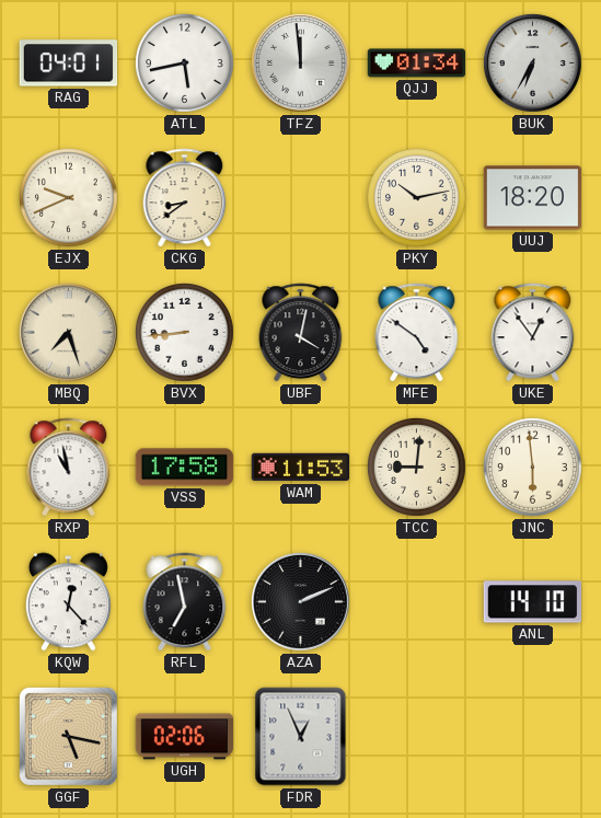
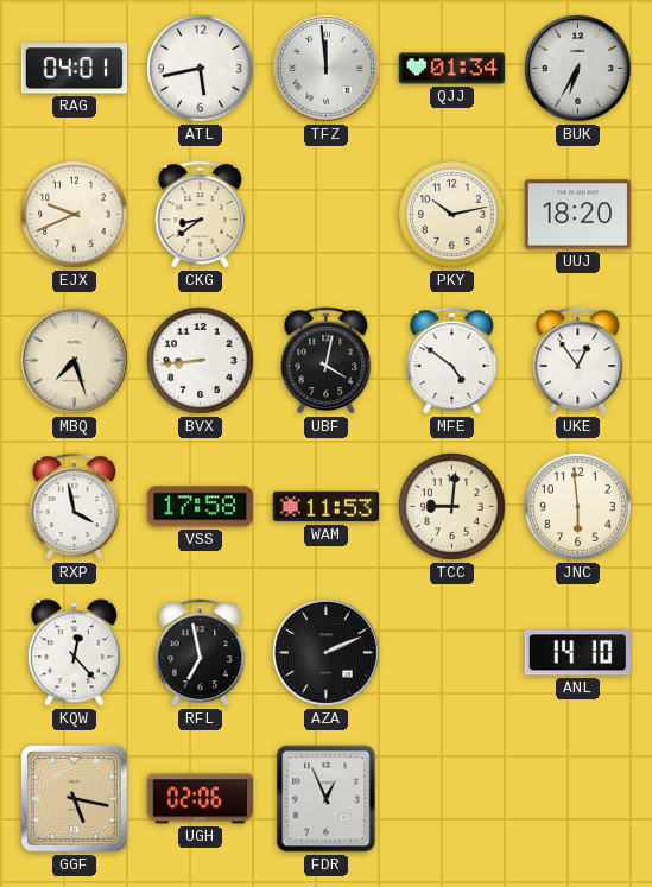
RXP: 10:58 -> 3:58
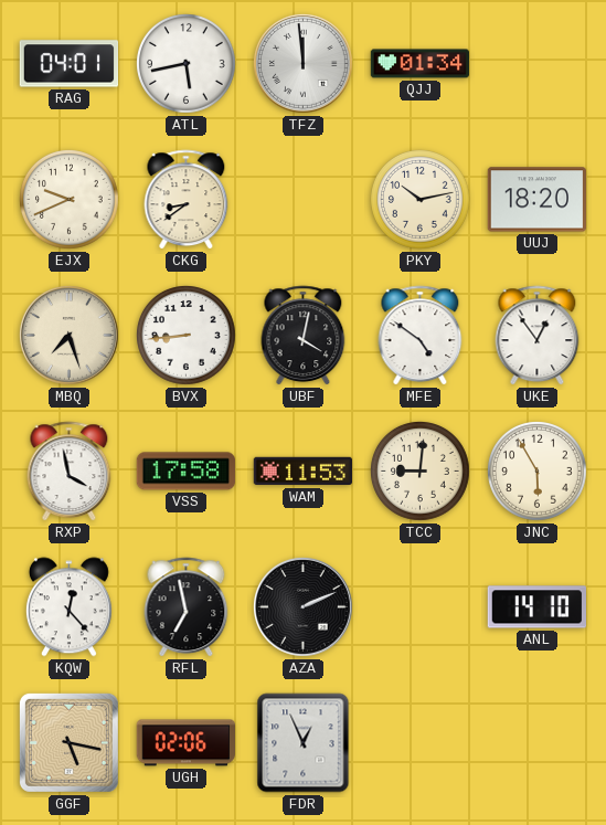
BUK: 6:35 -> none
JNC: 5:59 -> 5:55
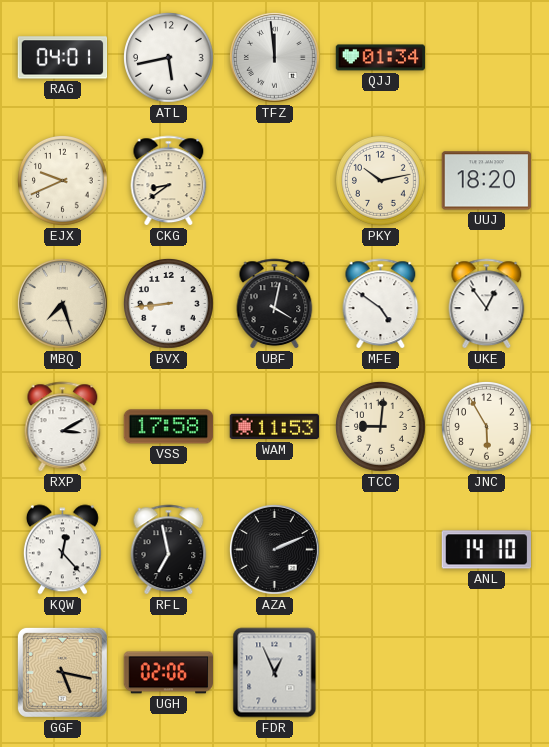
RXP: 3:58 -> 3:10
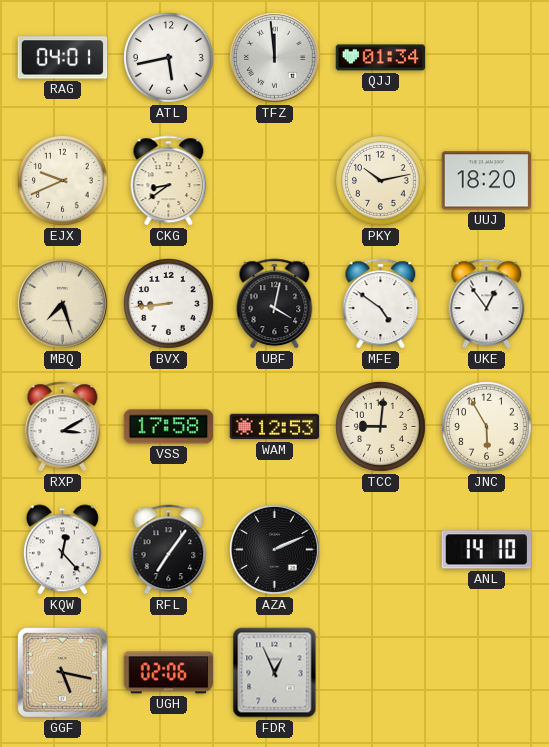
WAM: 11:53 -> 12:53
RFL: 6:58 -> 7:06
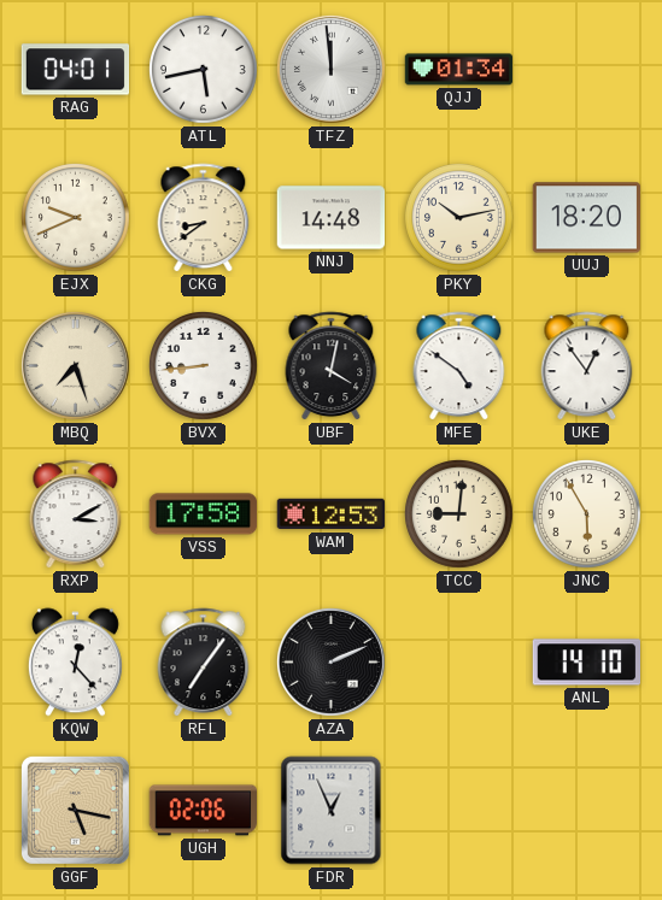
NNJ: none -> 14:48
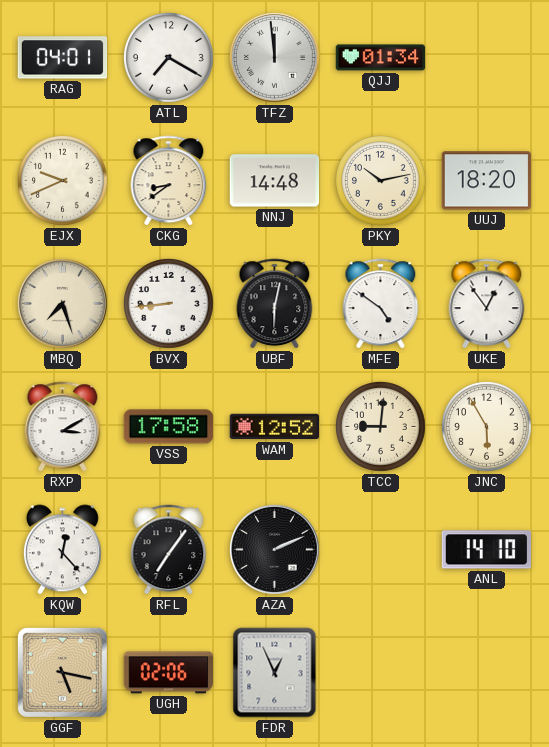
ATL: 5:43 -> 7:20
UBF: 4:02 -> 6:02
WAM: 12:53 -> 12:52
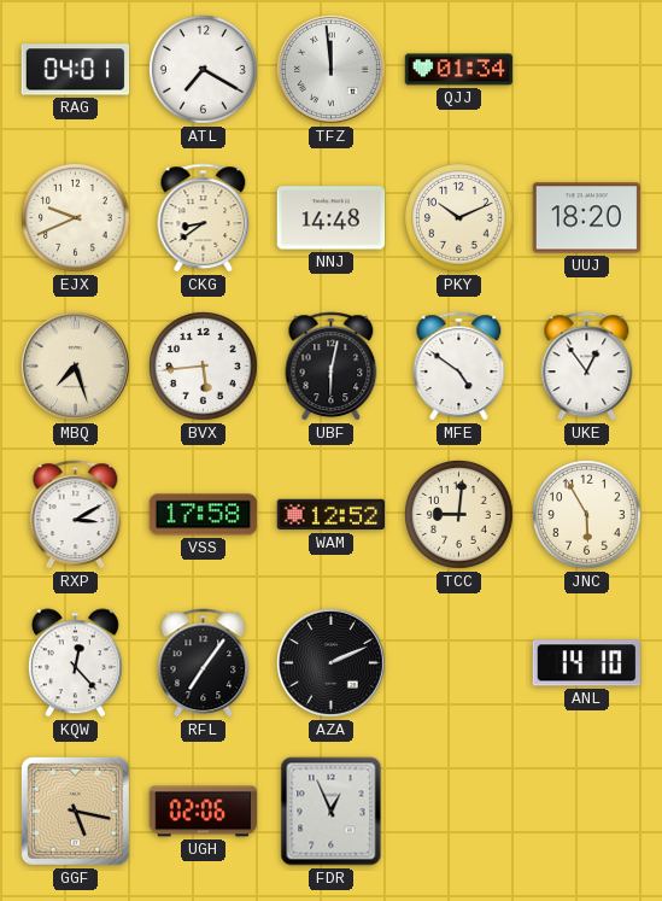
PKY: 10:13 -> 10:11
BVX: 8:44 -> 5:44
